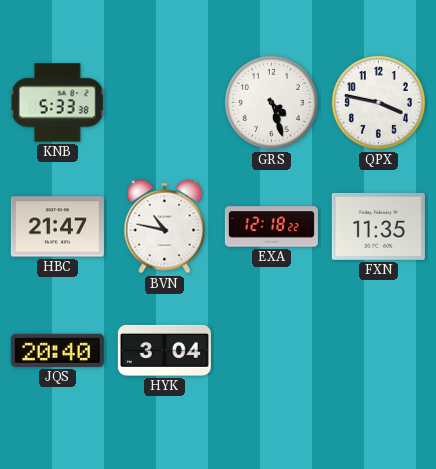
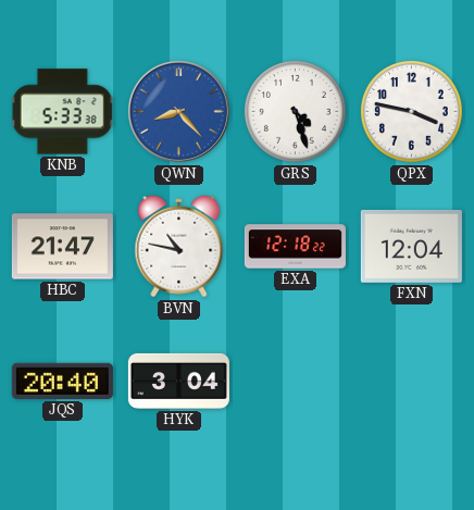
QWN: none -> 8:23
FXN: 11:35 -> 12:04
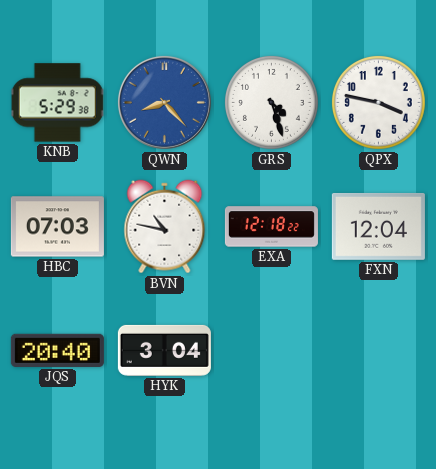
KNB: 5:33 -> 5:29
HBC: 21:47 -> 07:03
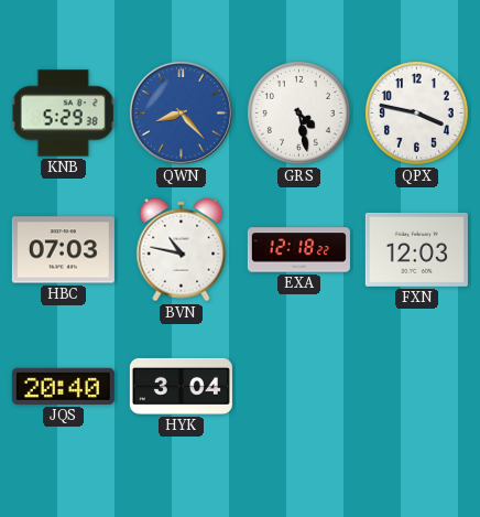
GRS: 4:27 -> 4:28
FXN: 12:04 -> 12:03
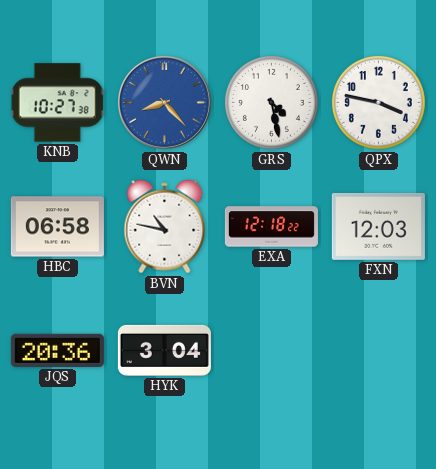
KNB: 5:29 -> 10:27
HBC: 07:03 -> 06:58
JQS: 20:40 -> 20:36
